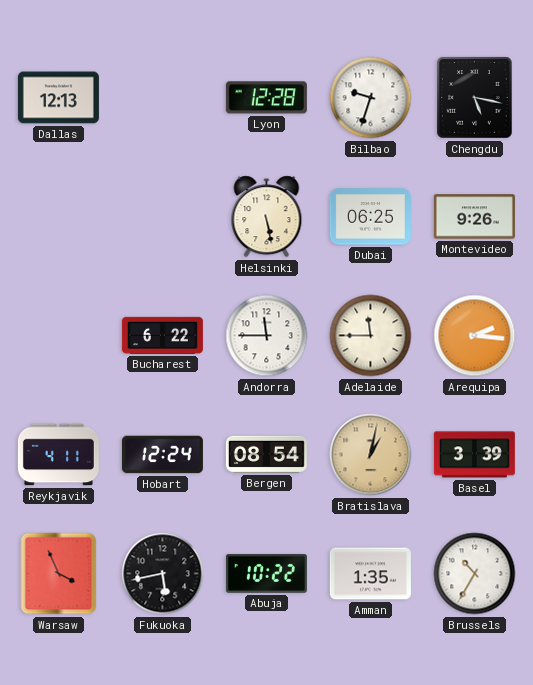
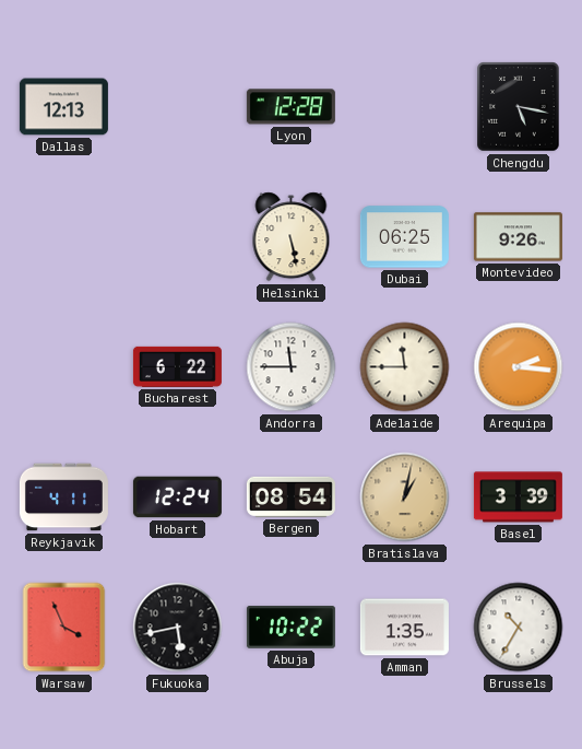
Bilbao: 9:33 -> none
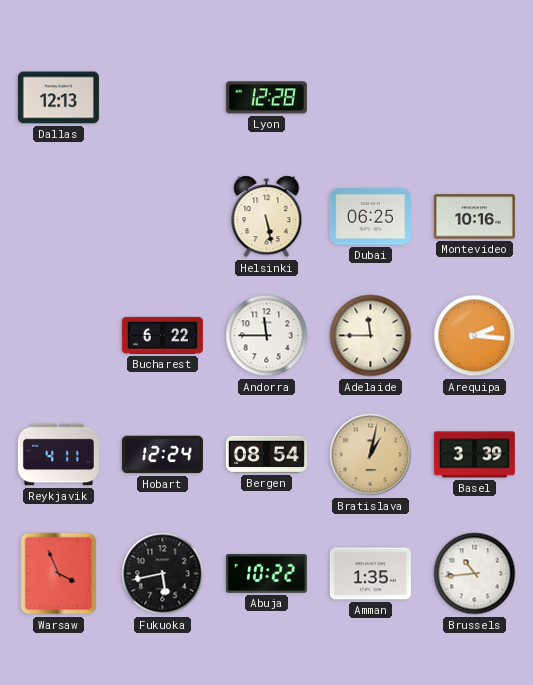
Chengdu: 5:17 -> none
Montevideo: 9:26 -> 10:16
Brussels: 10:35 -> 10:44
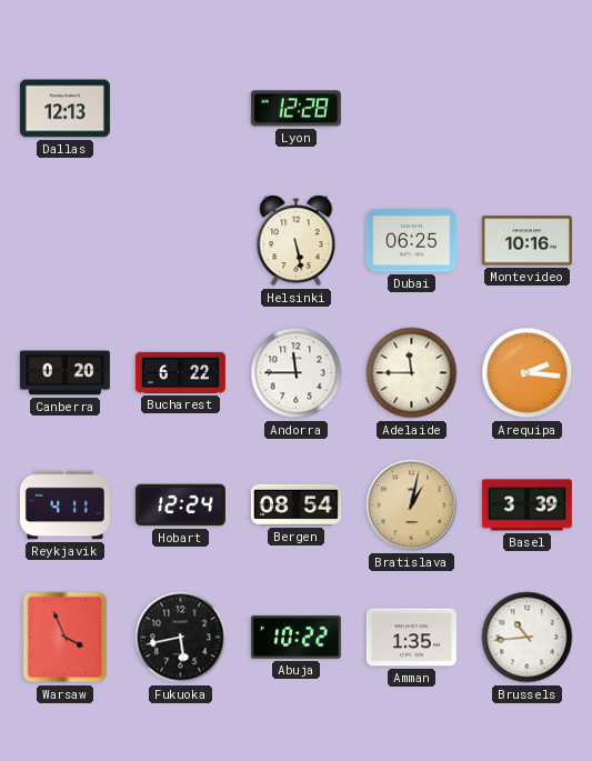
Canberra: none -> 0:20
